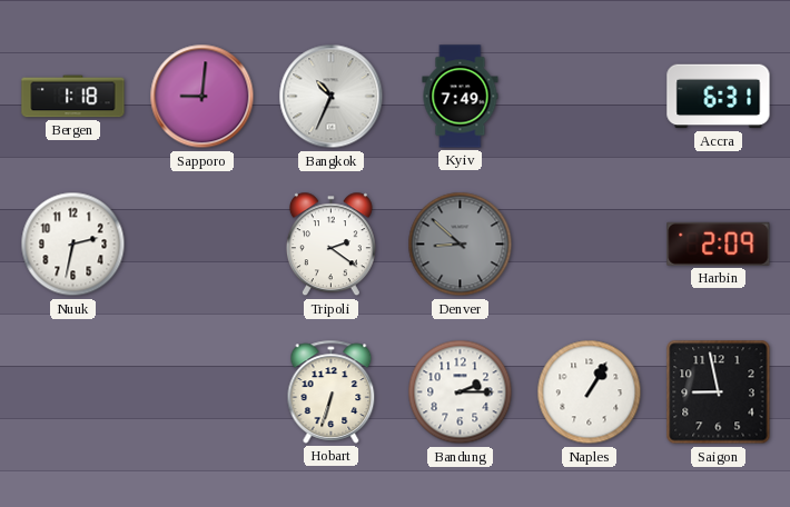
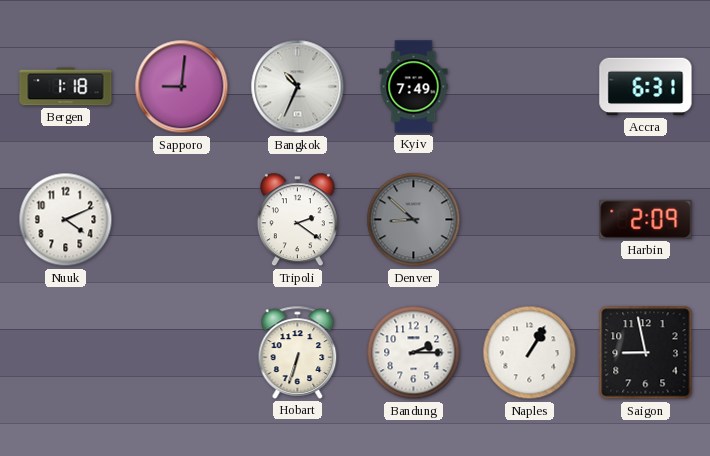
Nuuk: 2:32 -> 4:11
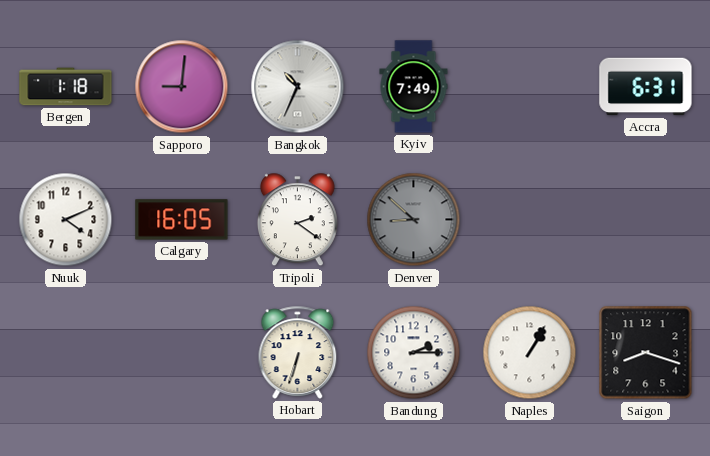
Calgary: none -> 16:05
Harbin: 2:09 -> none
Saigon: 8:58 -> 8:18
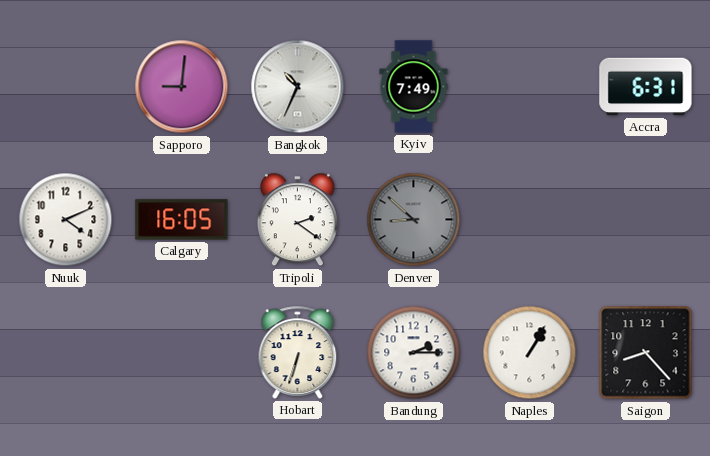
Bergen: 1:18 -> none
Saigon: 8:18 -> 8:23
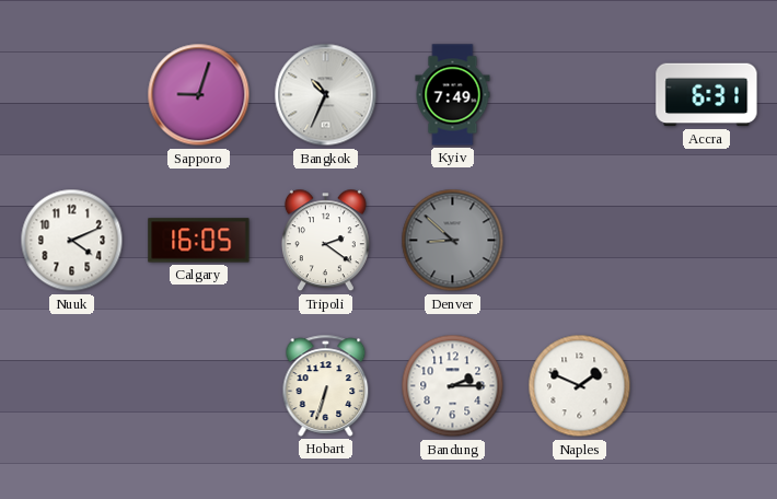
Sapporo: 9:01 -> 9:03
Naples: 1:05 -> 1:49
Saigon: 8:23 -> none
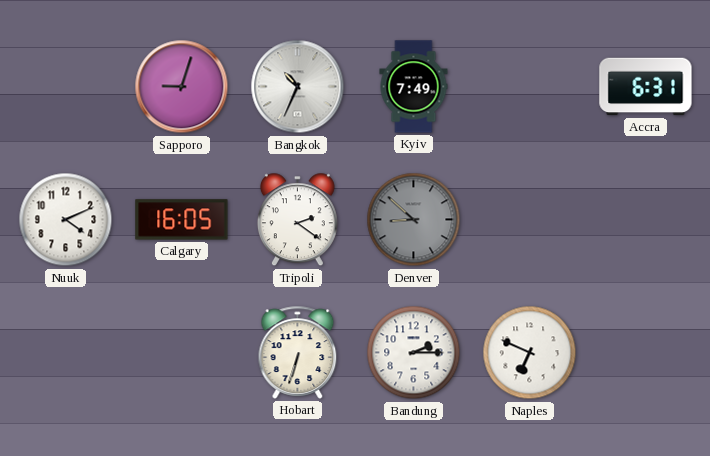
Naples: 1:49 -> 6:49
